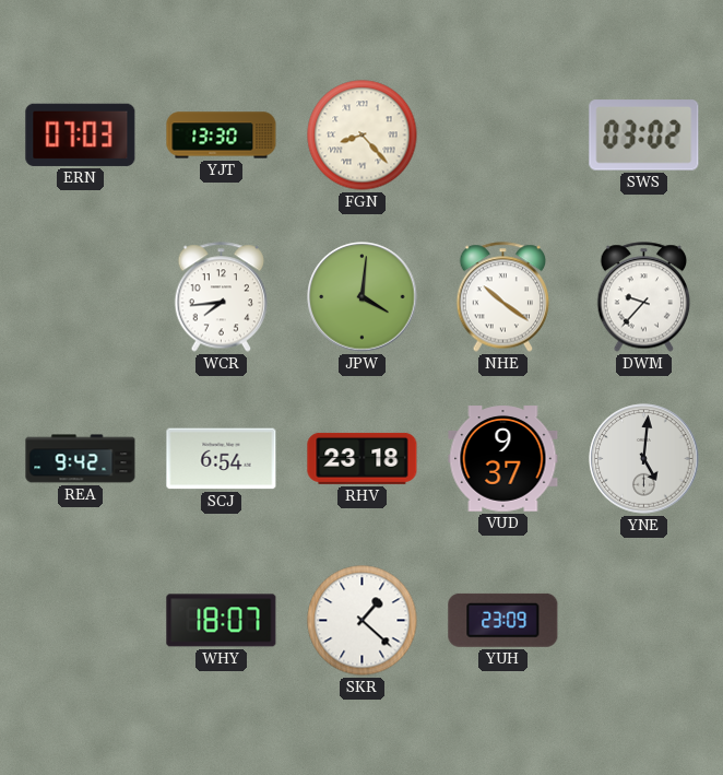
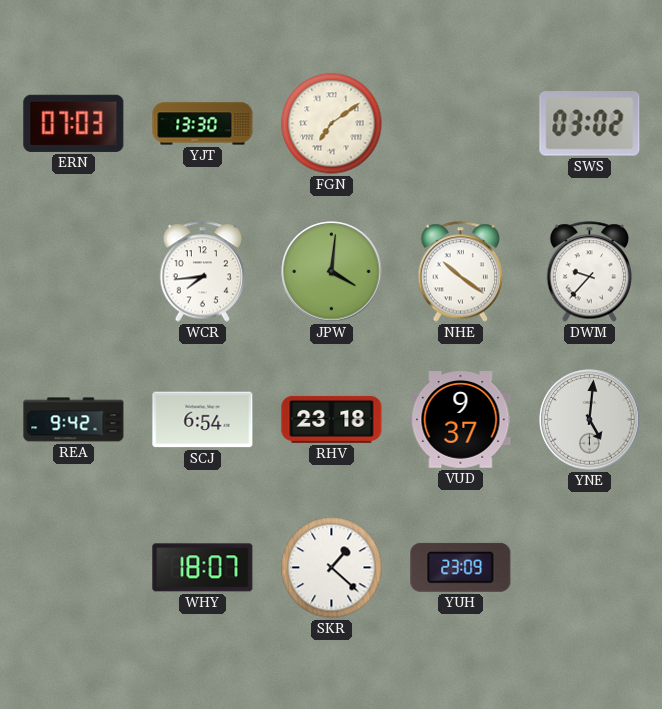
FGN: 8:23 -> 7:09
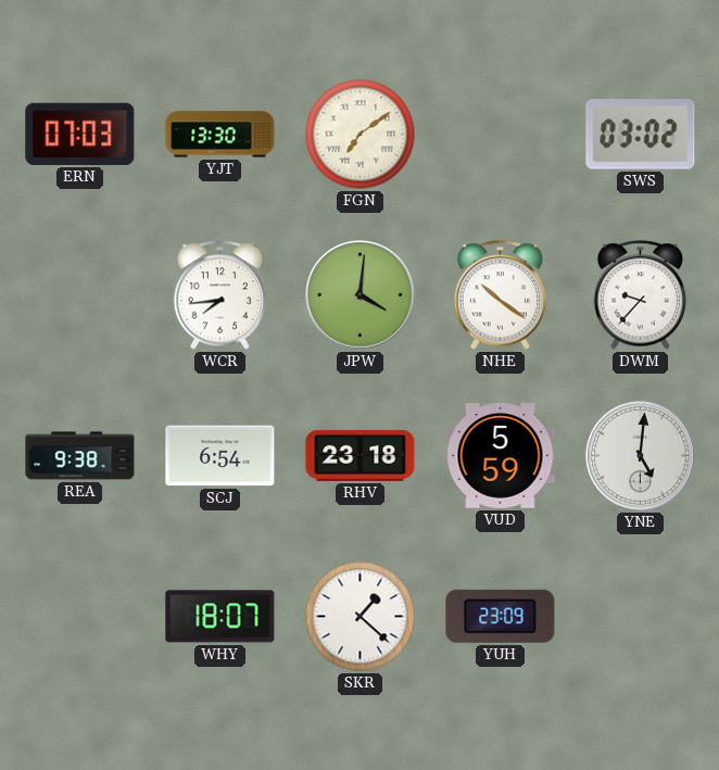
REA: 9:42 -> 9:38
VUD: 9:37 -> 5:59
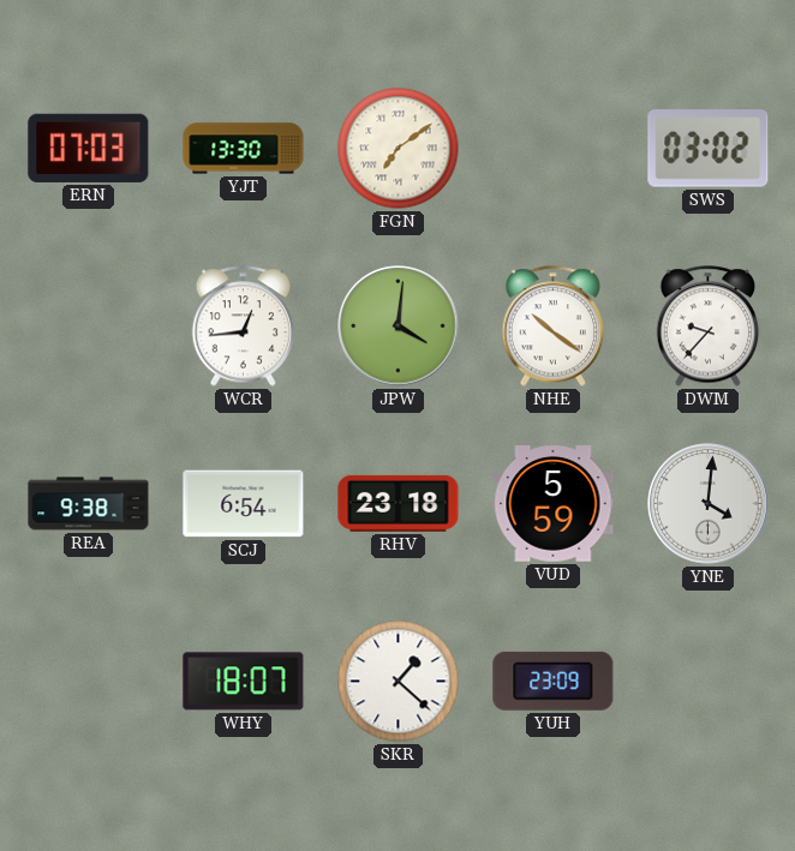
WCR: 7:44 -> 12:44
YNE: 5:01 -> 4:01
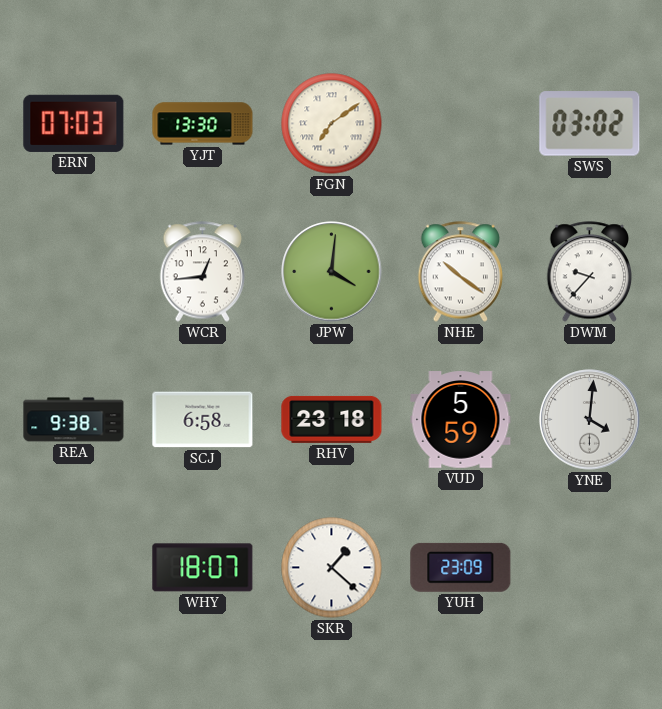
SCJ: 6:54 -> 6:58
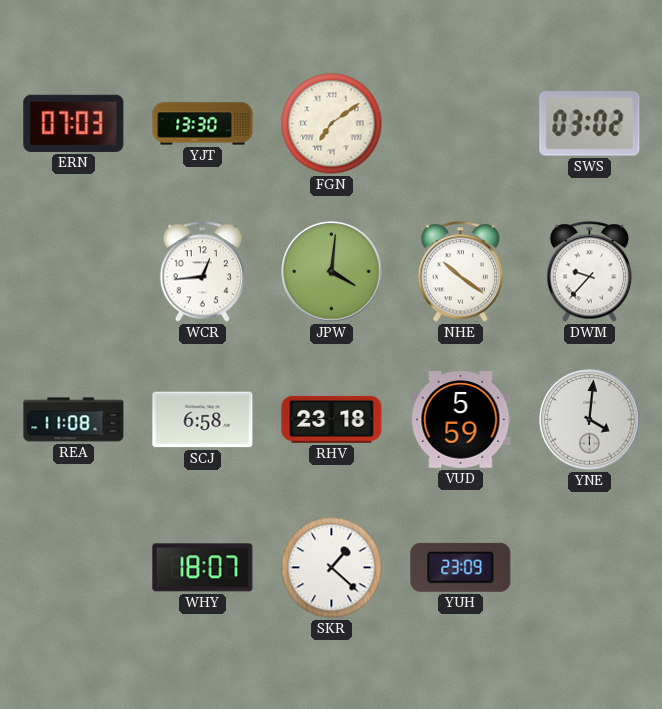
REA: 9:38 -> 11:08
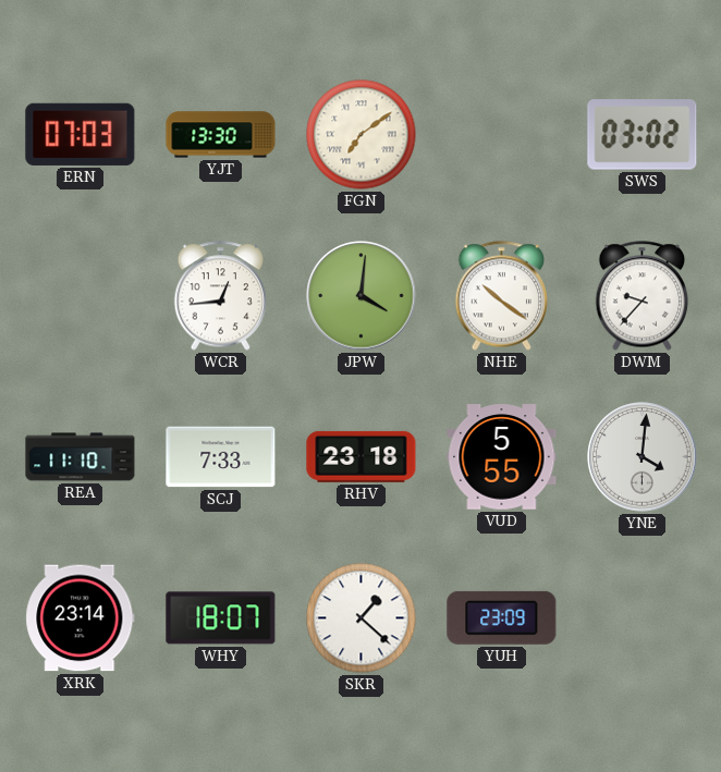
REA: 11:08 -> 11:10
SCJ: 6:58 -> 7:33
VUD: 5:59 -> 5:55
XRK: none -> 23:14
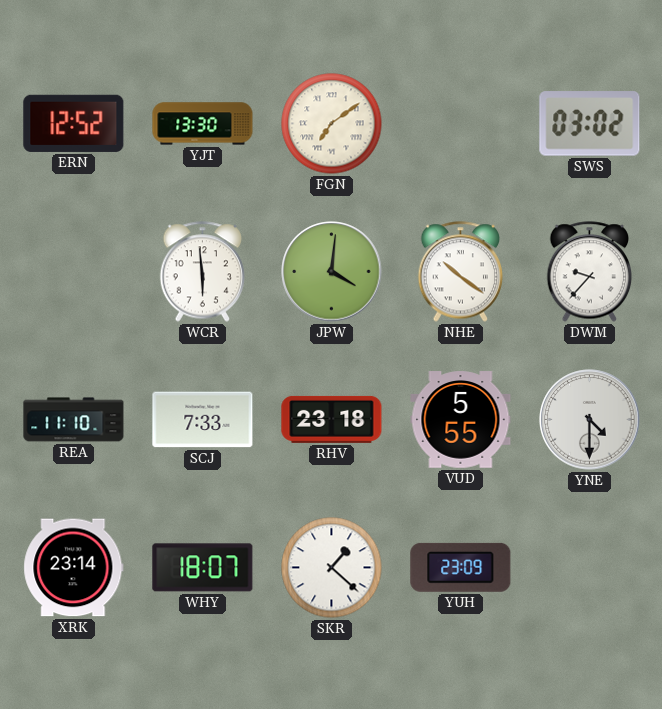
ERN: 07:03 -> 12:52
WCR: 12:44 -> 5:59
YNE: 4:01 -> 4:30
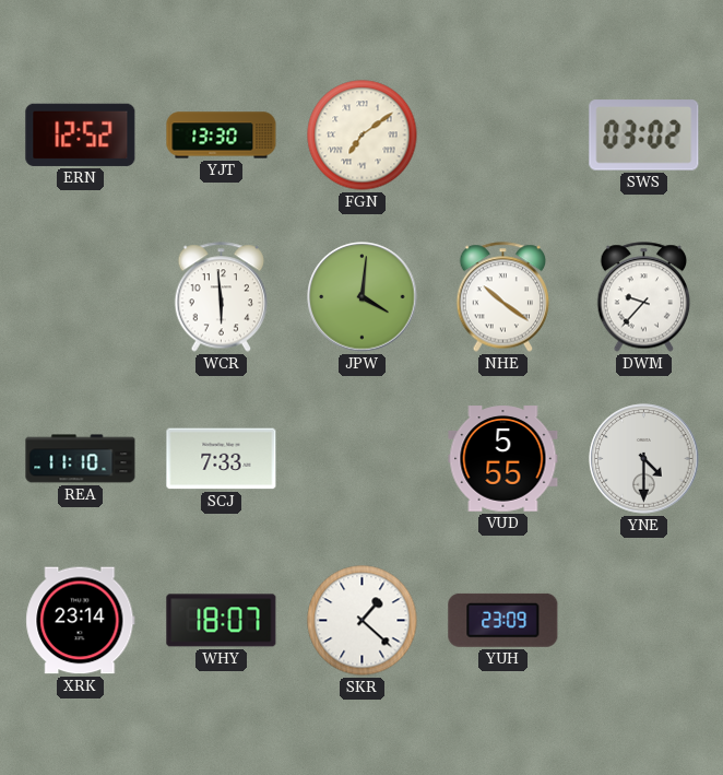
RHV: 23:18 -> none
